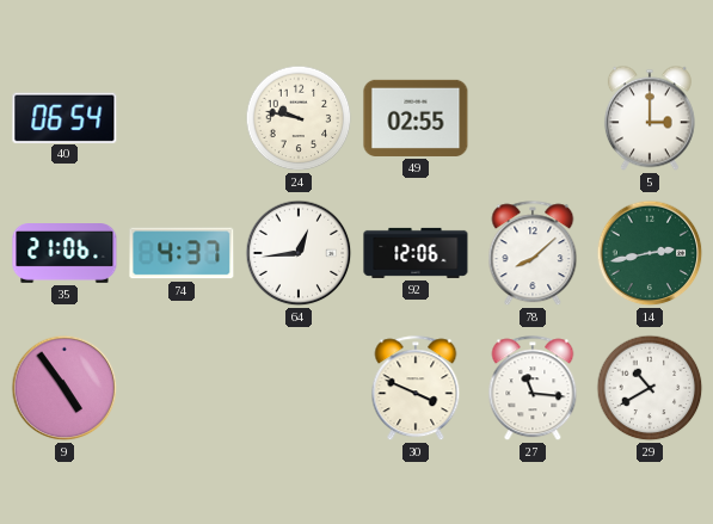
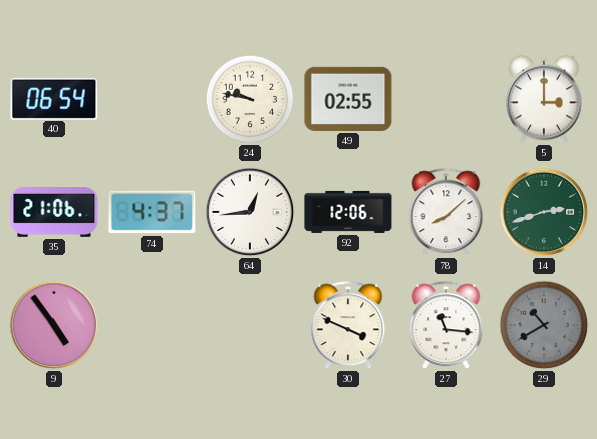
14: 2:43 -> 2:42
29 dial: white -> grey
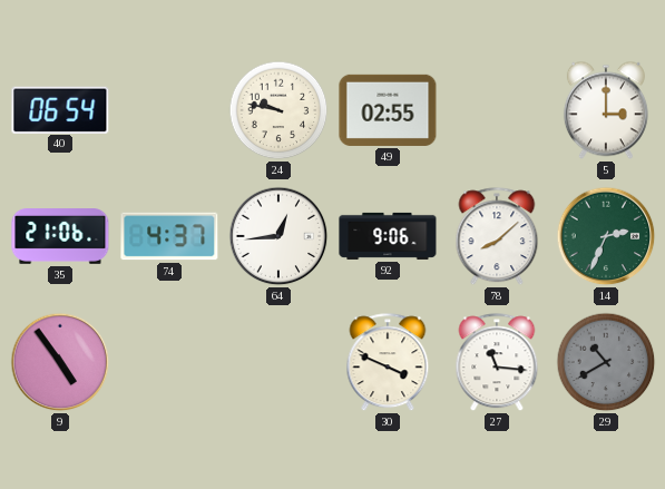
92: 12:06 -> 9:06
14: 2:42 -> 2:34
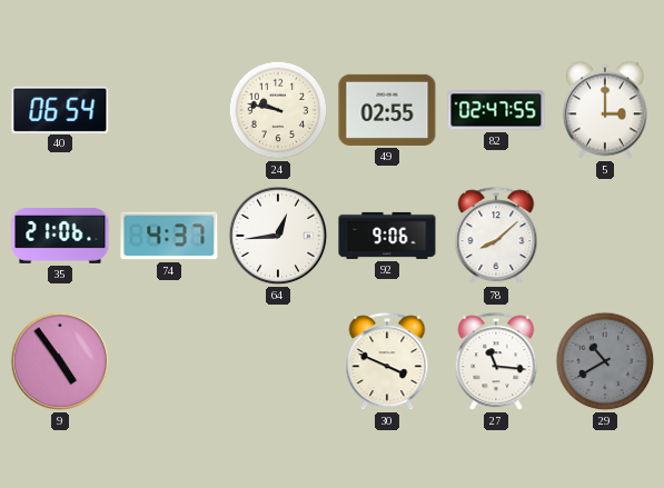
82: none -> 02:47
14: 2:34 -> none
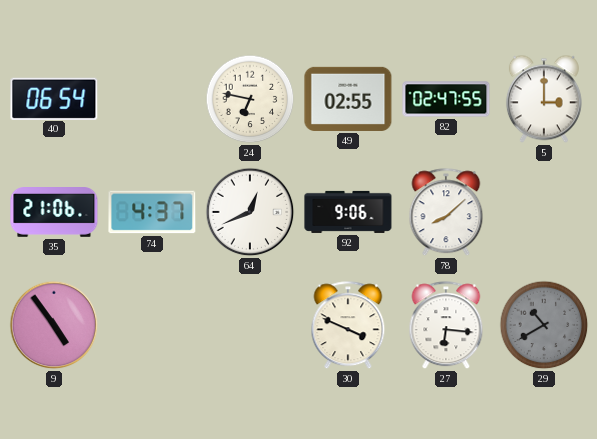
24: 9:47 -> 6:47
64: 12:44 -> 12:41
27: 11:16 -> 6:16
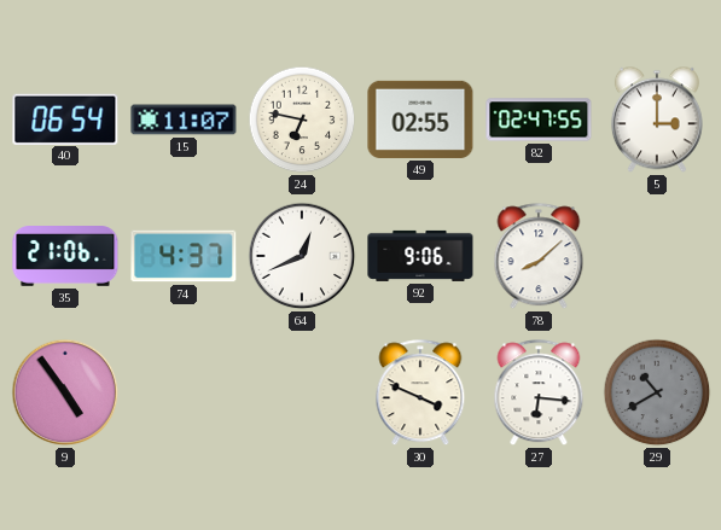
15: none -> 11:07
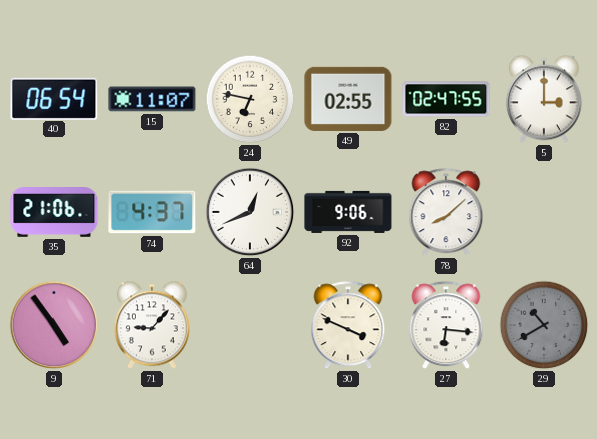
71: none -> 9:07
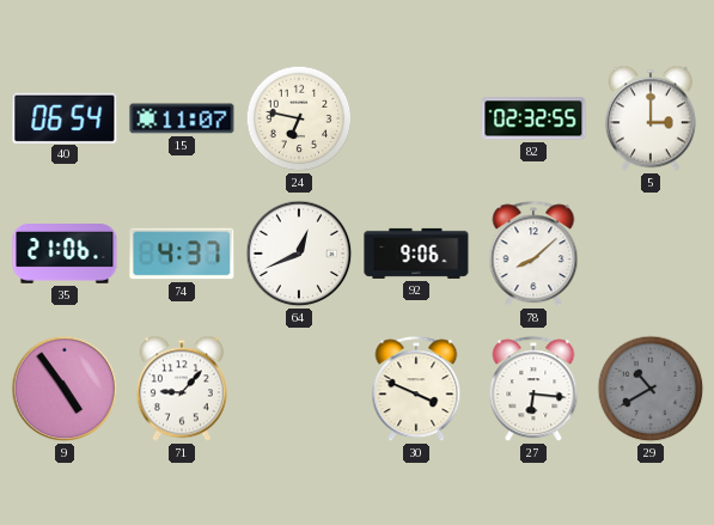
49: 02:55 -> none
82: 02:47 -> 02:32
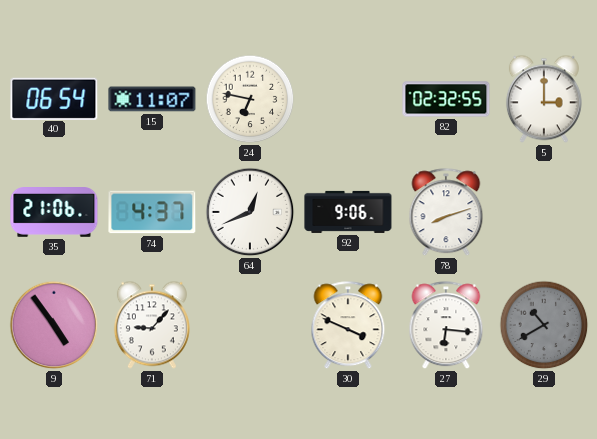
78: 8:08 -> 8:12
